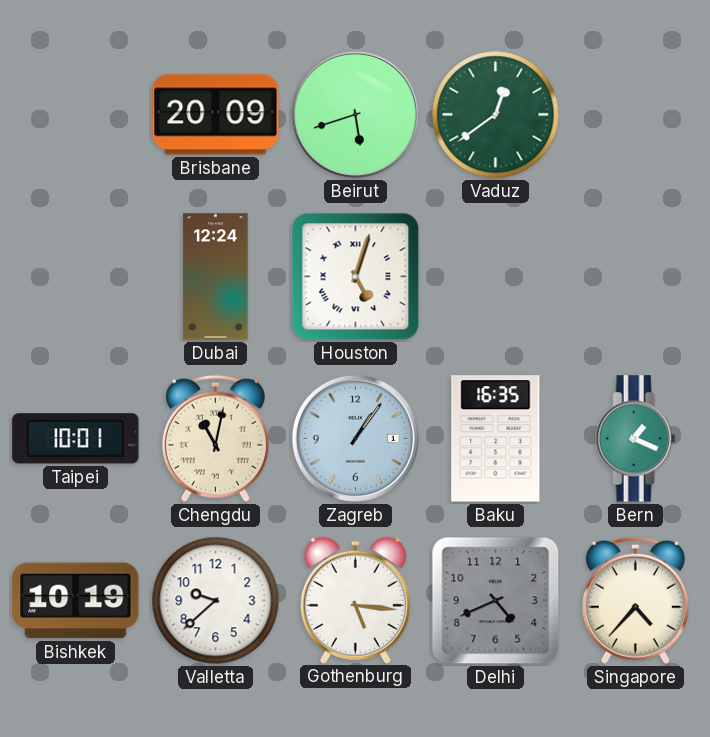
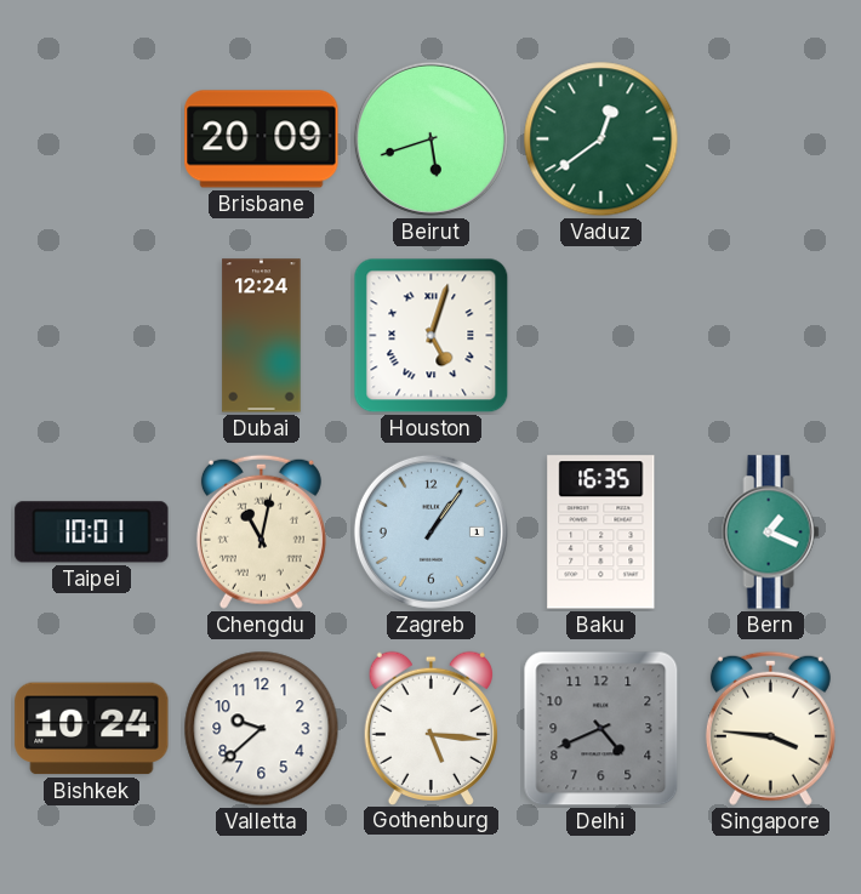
Bishkek: 10:19 -> 10:24
Singapore: 4:37 -> 3:46
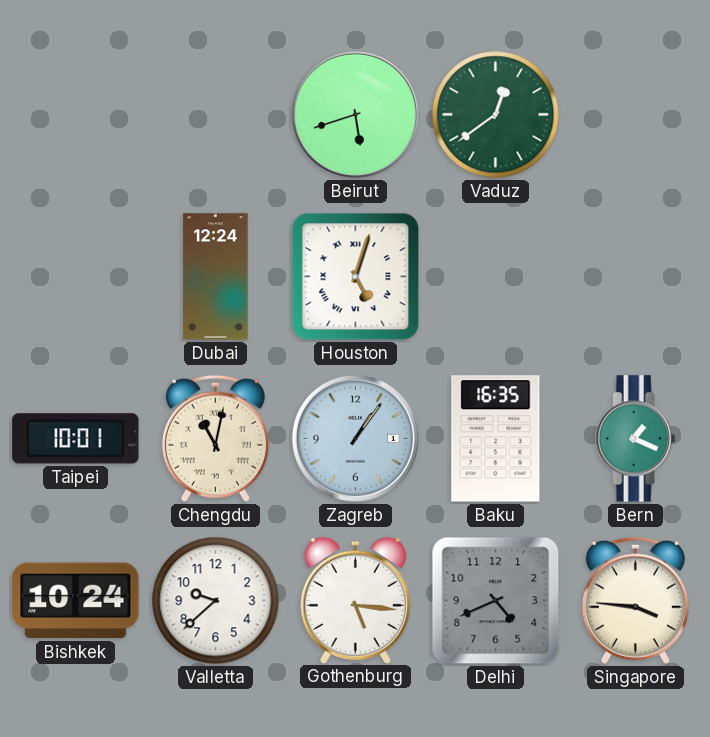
Brisbane: 20:09 -> none
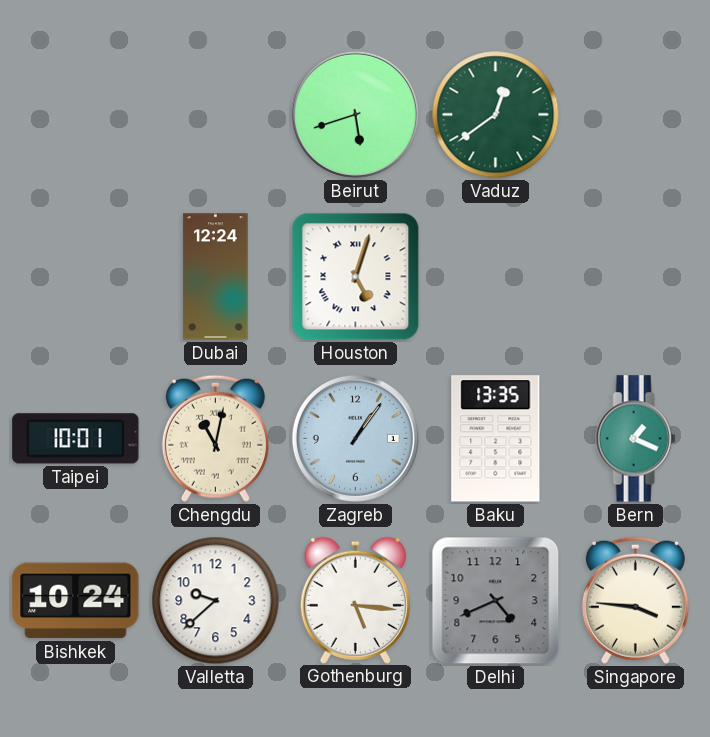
Baku: 16:35 -> 13:35
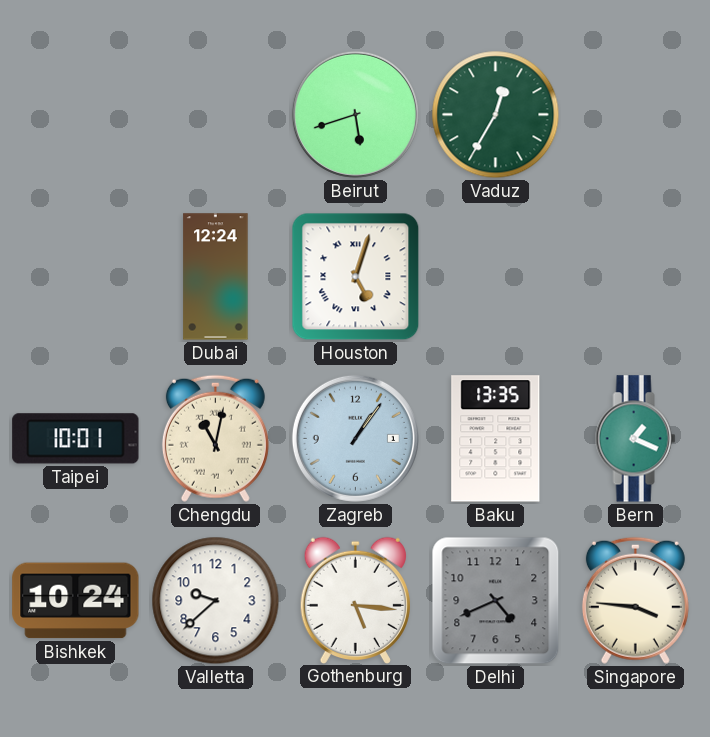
Vaduz: 12:39 -> 12:35
